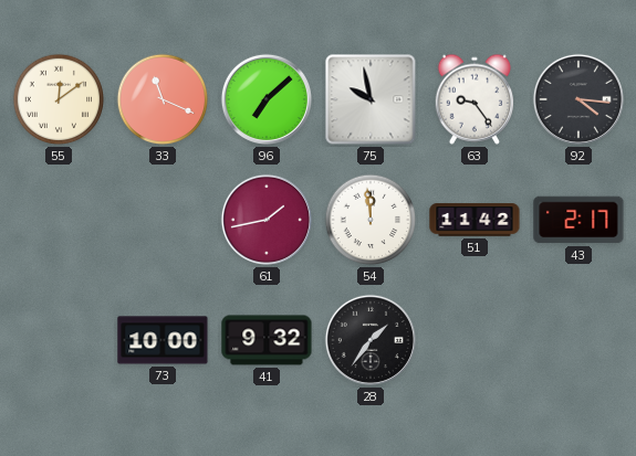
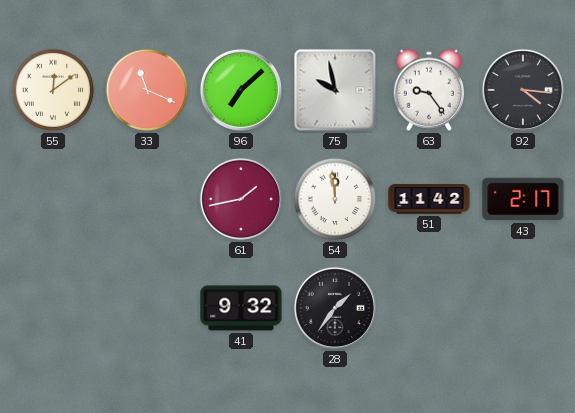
73: 10:00 -> none
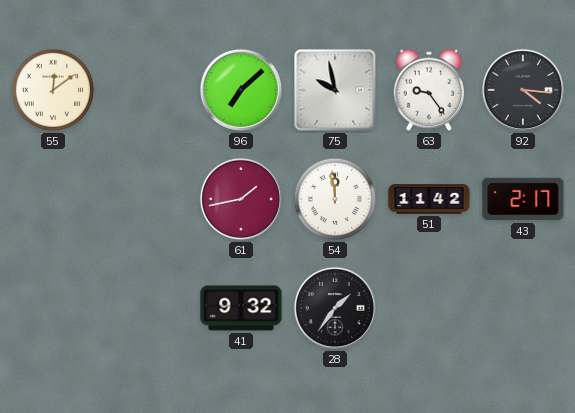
33: 11:19 -> none
